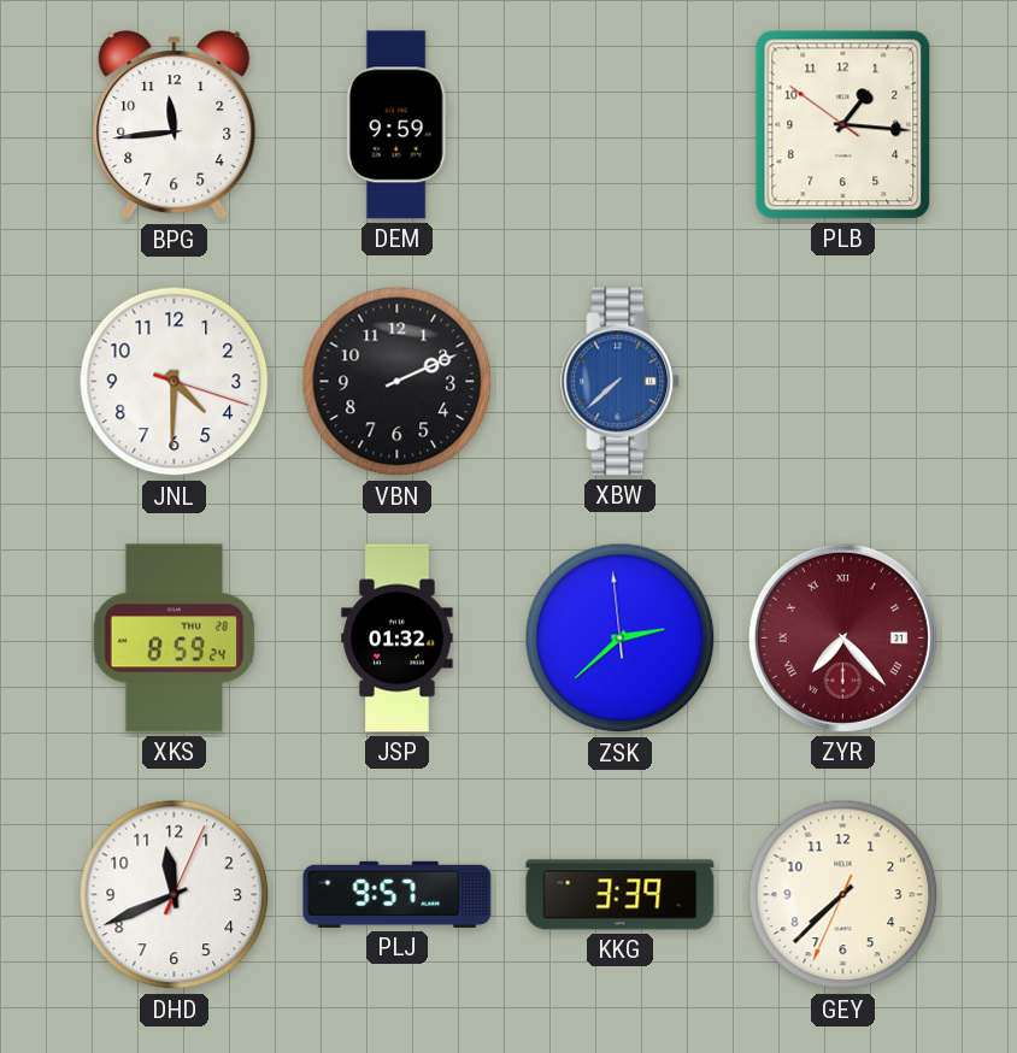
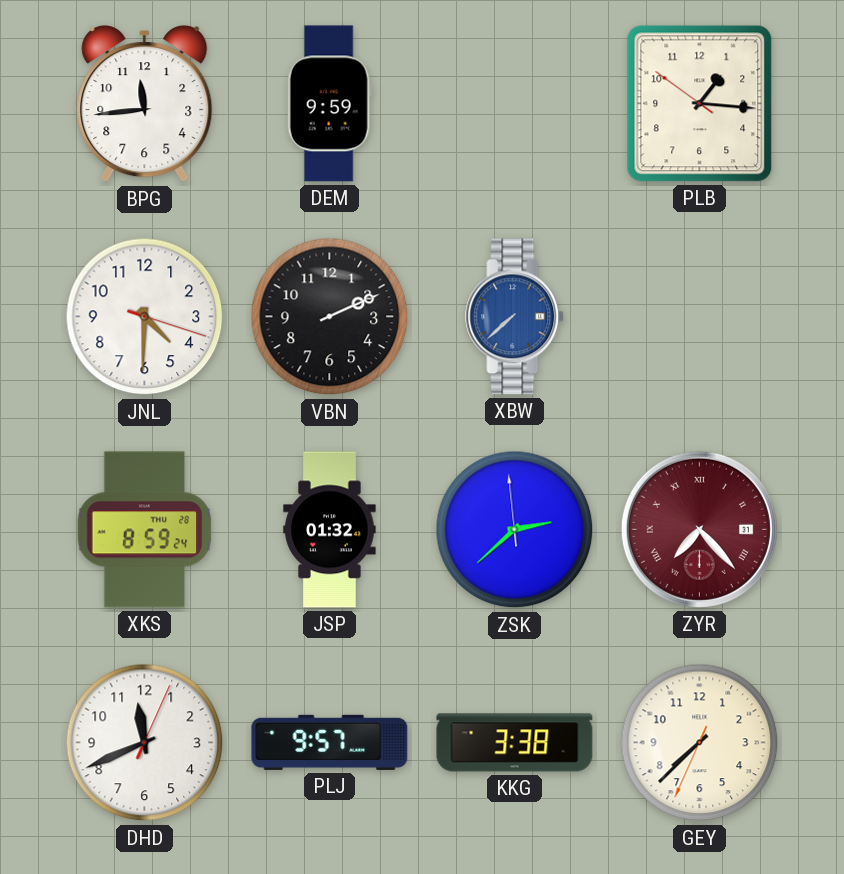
KKG: 3:39 -> 3:38
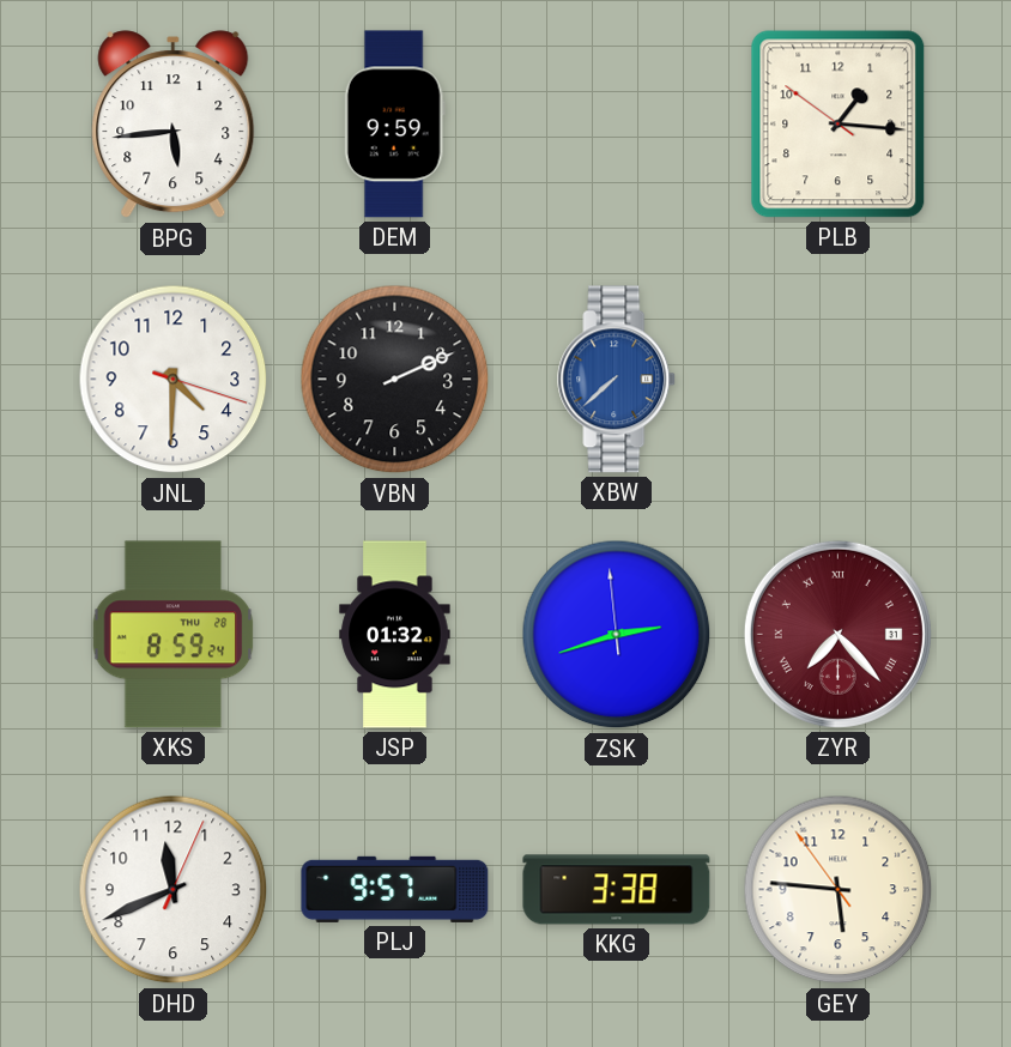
BPG: 11:44 -> 5:44
ZSK: 2:37 -> 2:41
GEY: 7:37 -> 5:45
